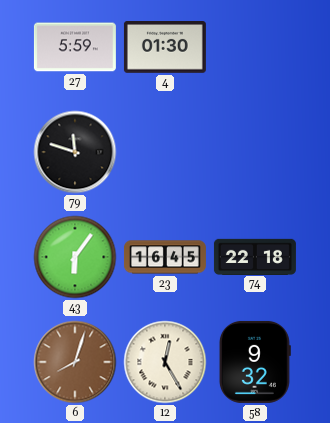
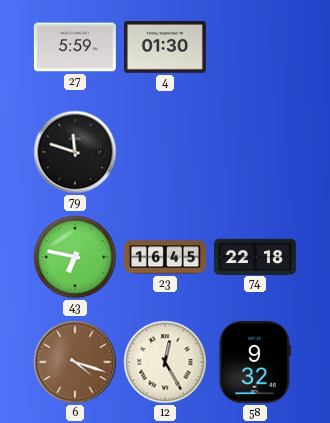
43: 6:06 -> 6:47
6: 8:03 -> 4:18
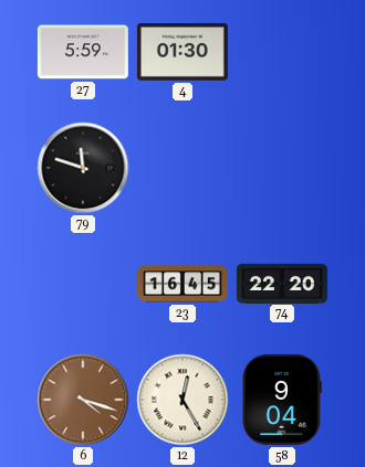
43: 6:47 -> none
74: 22:18 -> 22:20
58: 9:32 -> 9:04
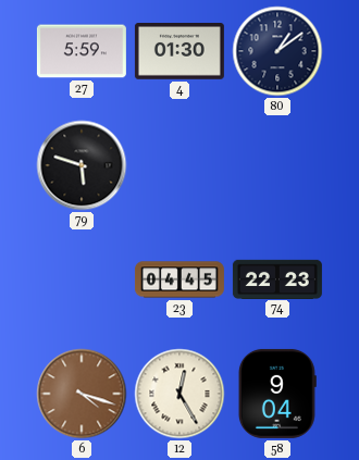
80: none -> 1:09
79: 11:48 -> 5:48
23: 16:45 -> 04:45
74: 22:20 -> 22:23
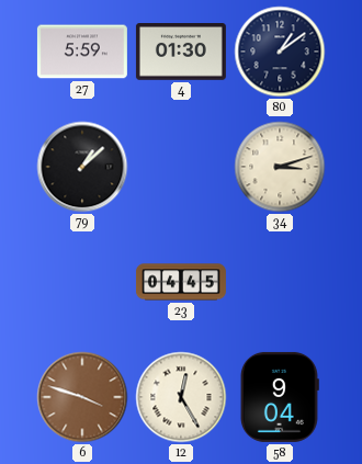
79: 5:48 -> 1:08
34: none -> 3:12
74: 22:23 -> none
6: 4:18 -> 3:48
